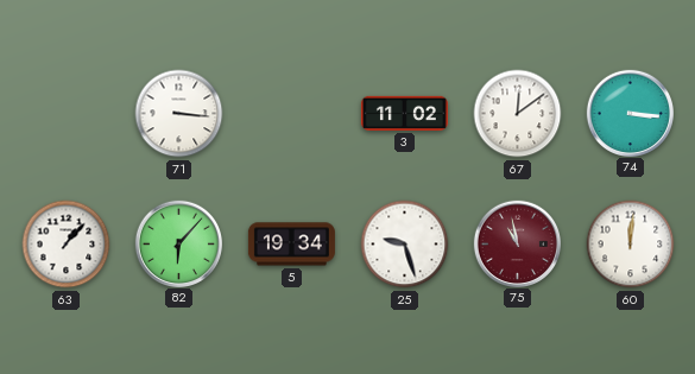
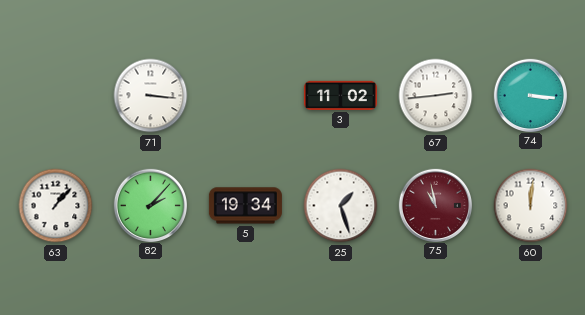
67: 12:09 -> 2:44
82: 6:07 -> 2:07
25: 9:27 -> 1:27
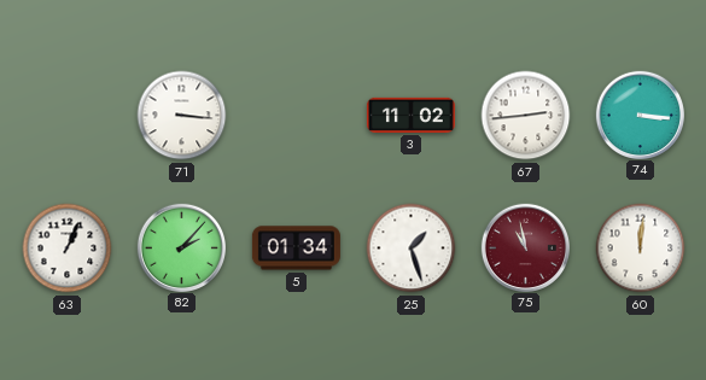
63: 1:07 -> 1:04
5: 19:34 -> 01:34
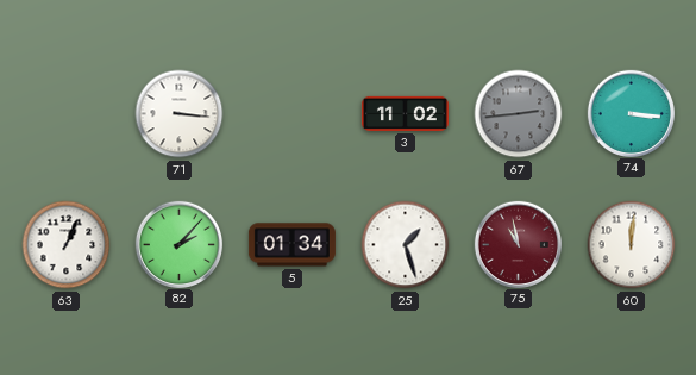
67 dial: white -> grey
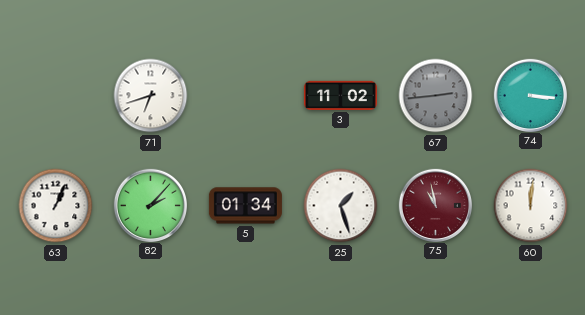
71: 3:16 -> 6:42
